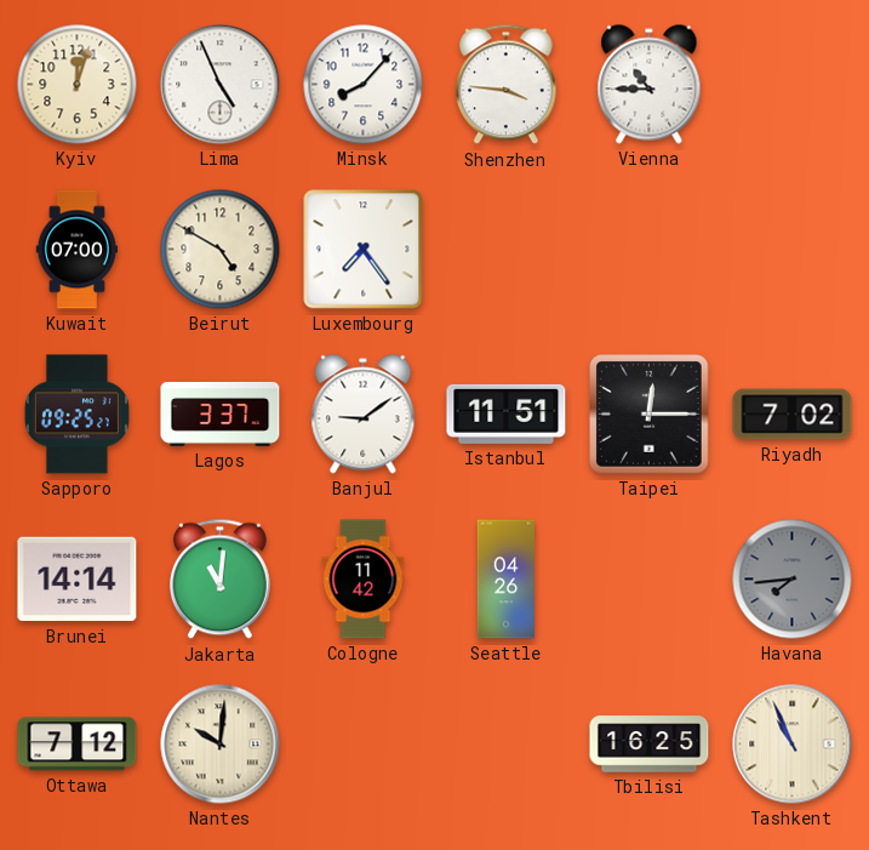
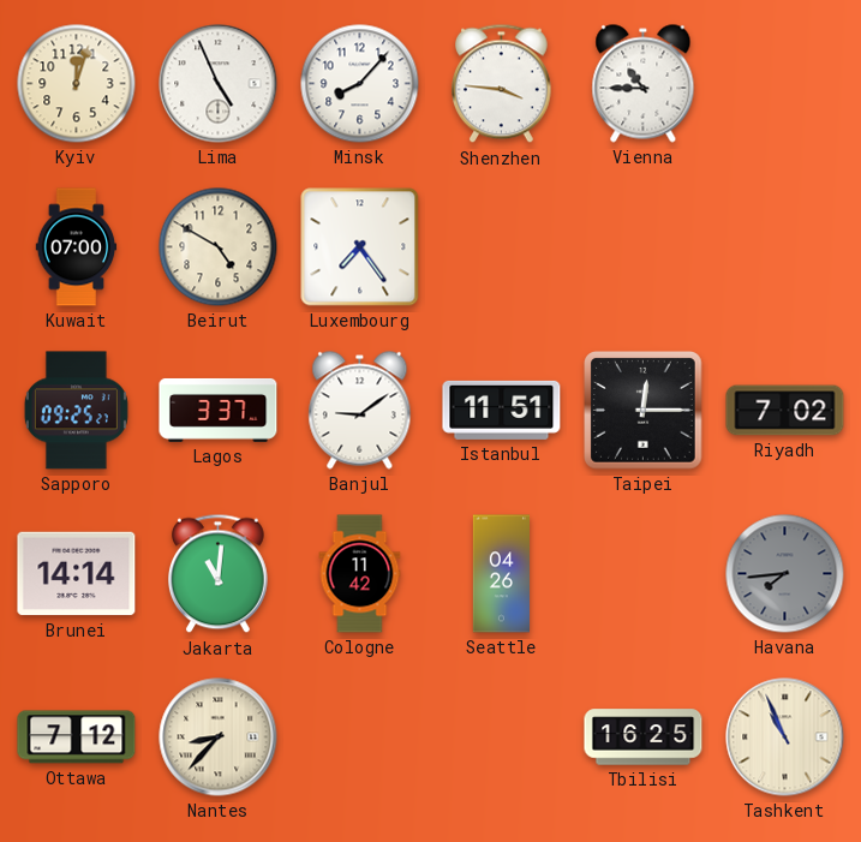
Nantes: 10:01 -> 8:37
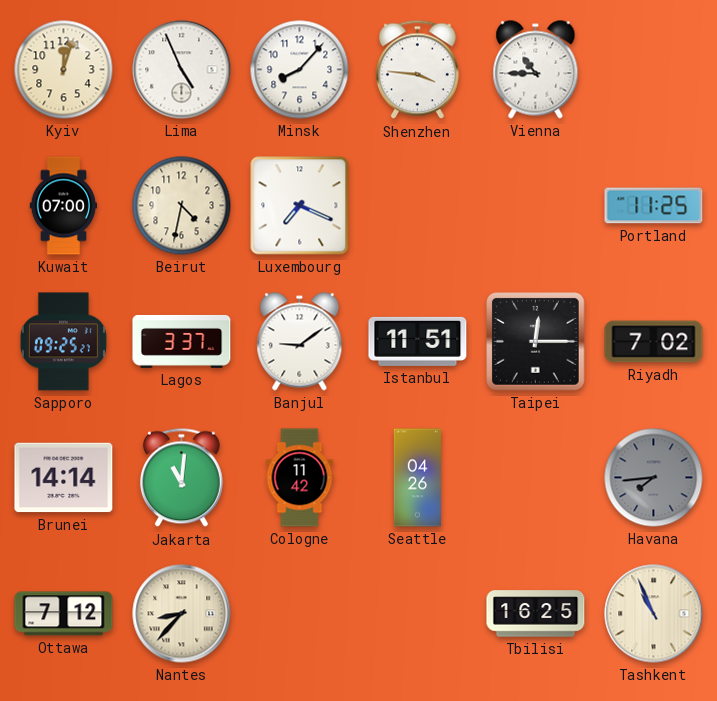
Beirut: 4:50 -> 4:32
Luxembourg: 7:24 -> 7:19
Portland: none -> 11:25
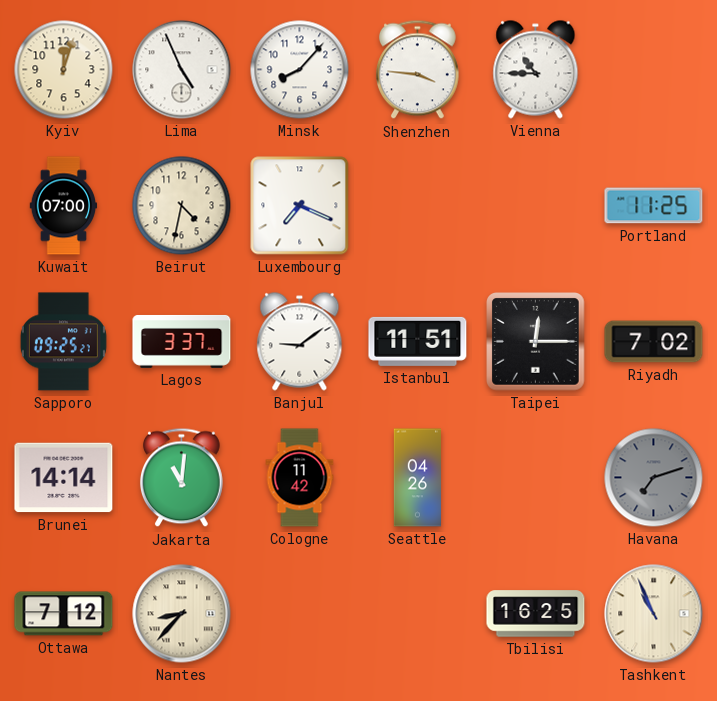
Havana: 7:44 -> 7:12
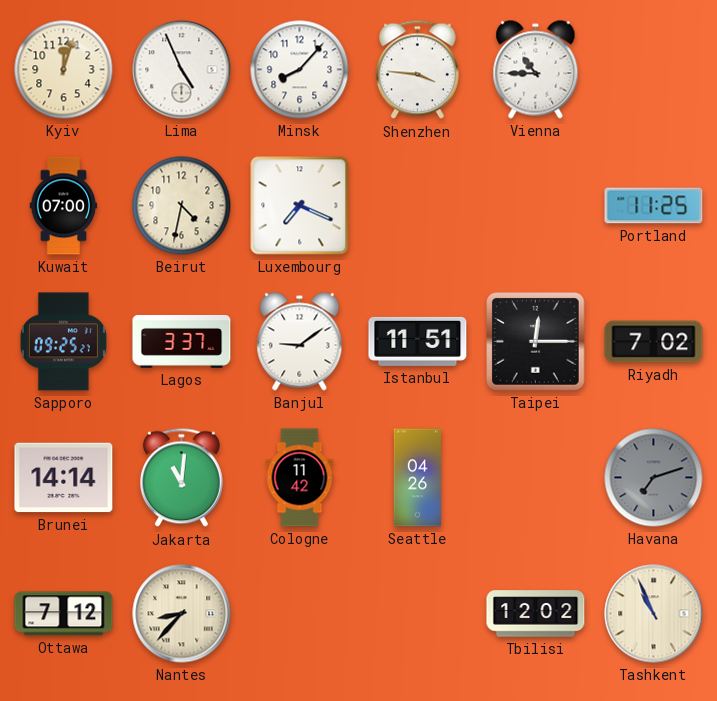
Tbilisi: 16:25 -> 12:02
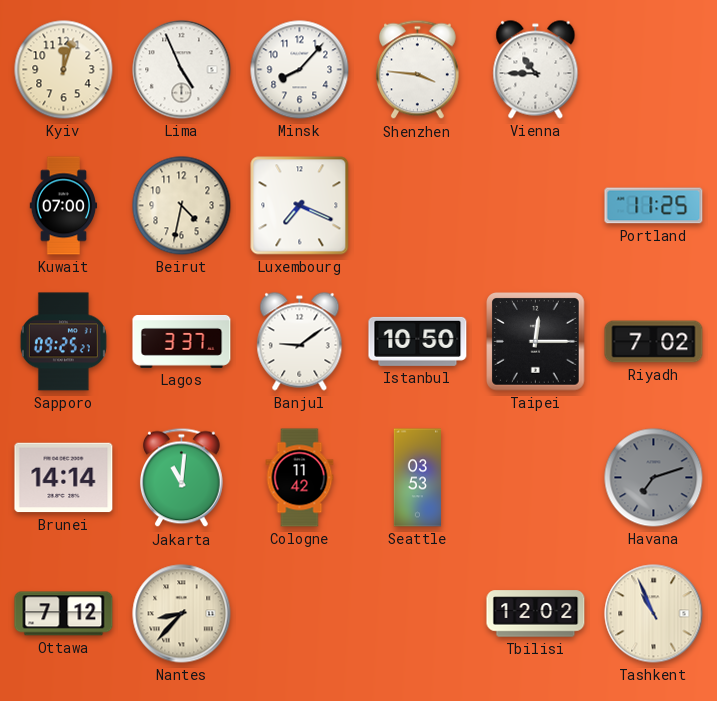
Istanbul: 11:51 -> 10:50
Seattle: 04:26 -> 03:53
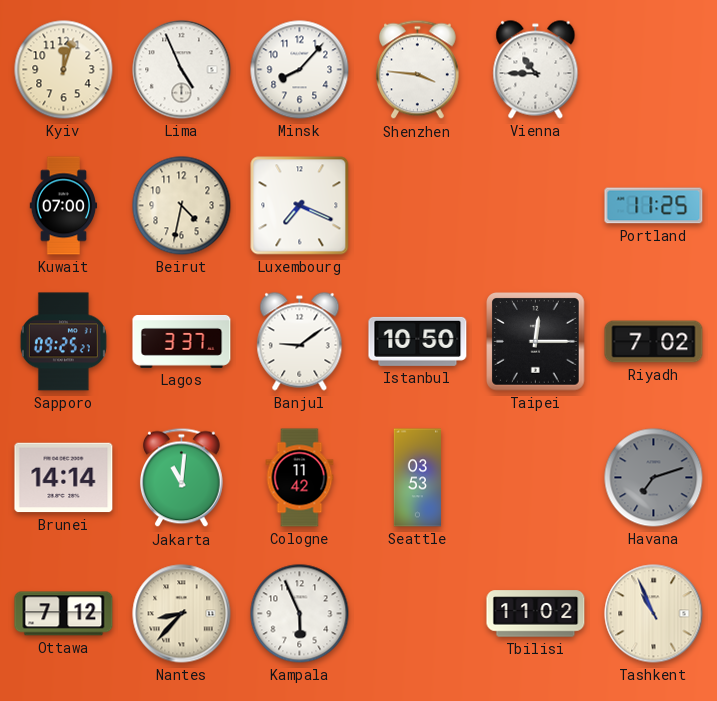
Kampala: none -> 5:56
Tbilisi: 12:02 -> 11:02
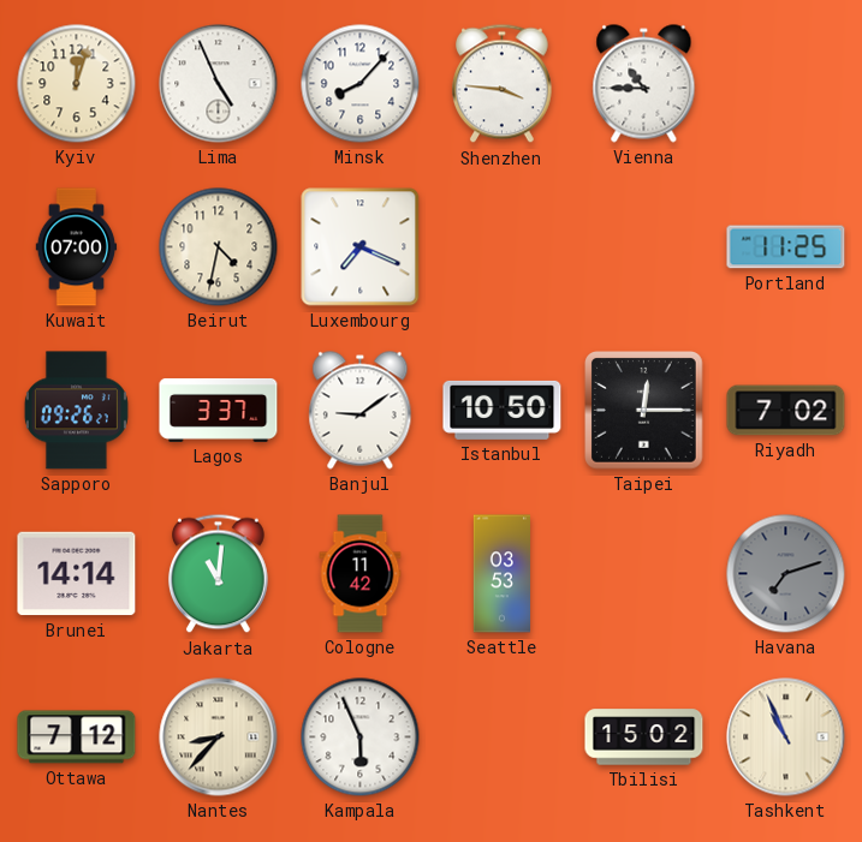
Sapporo: 09:25 -> 09:26
Tbilisi: 11:02 -> 15:02
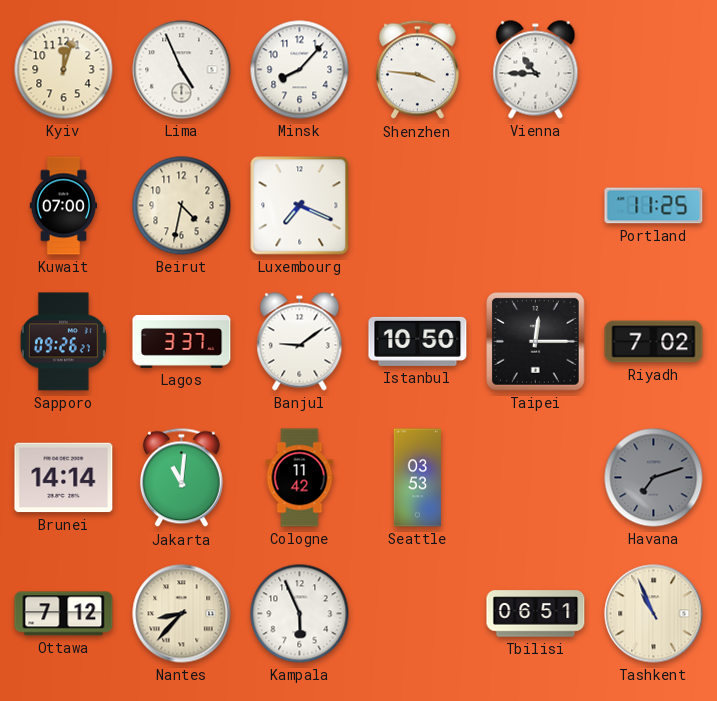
Tbilisi: 15:02 -> 06:51
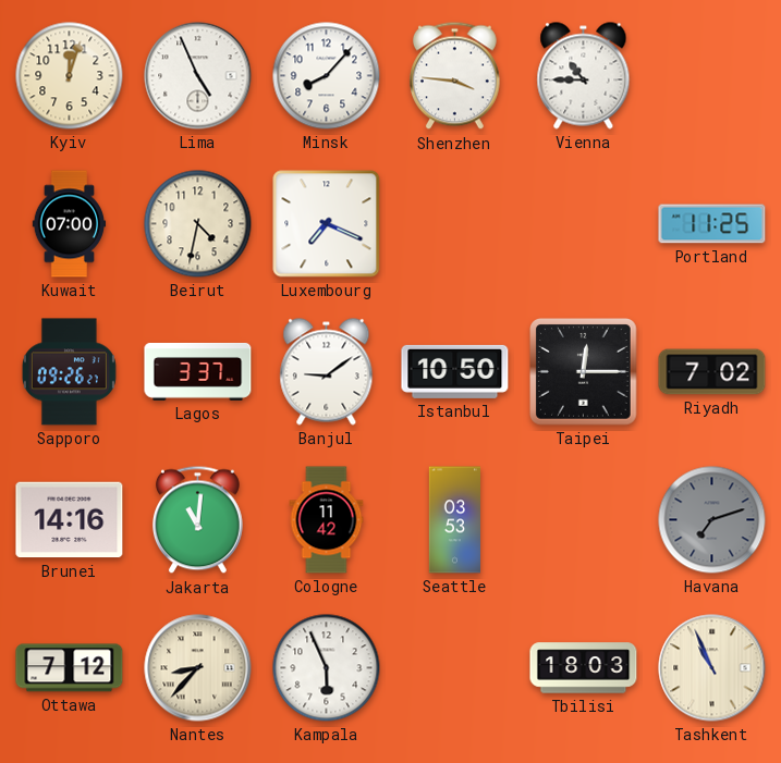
Brunei: 14:14 -> 14:16
Tbilisi: 06:51 -> 18:03
